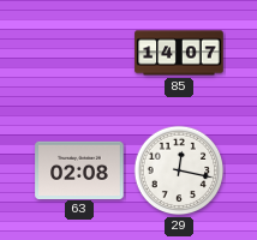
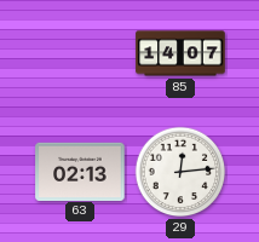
63: 02:08 -> 02:13
29: 12:17 -> 12:14
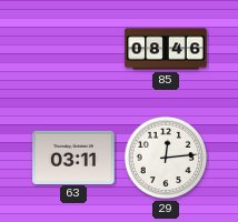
85: 14:07 -> 08:46
63: 02:13 -> 03:11
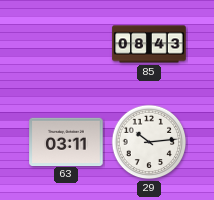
85: 08:46 -> 08:43
29: 12:14 -> 10:14
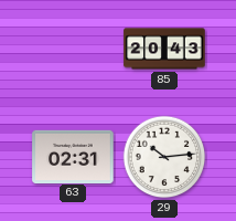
85: 08:43 -> 20:43
63: 03:11 -> 02:31
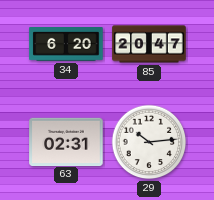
34: none -> 6:20
85: 20:43 -> 20:47
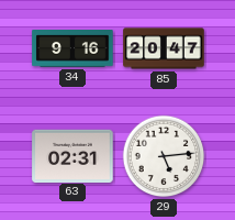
34: 6:20 -> 9:16
29: 10:14 -> 5:14
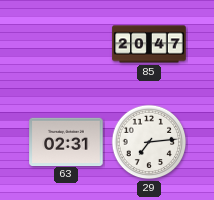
34: 9:16 -> none
29: 5:14 -> 7:14
